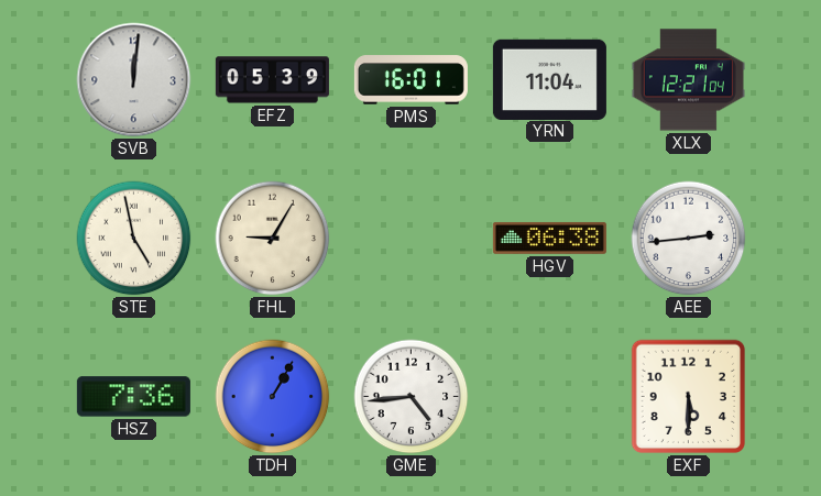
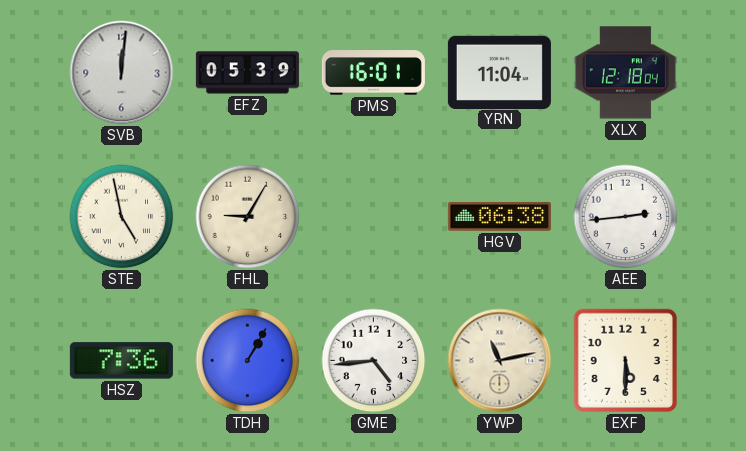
XLX: 12:21 -> 12:18
YWP: none -> 11:13
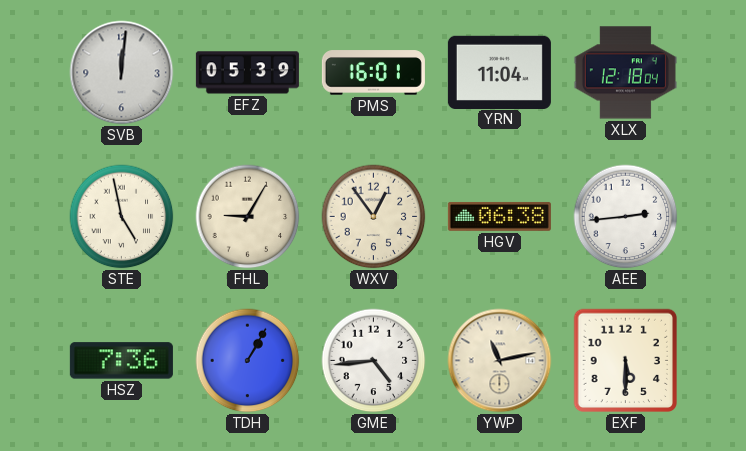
WXV: none -> 12:54
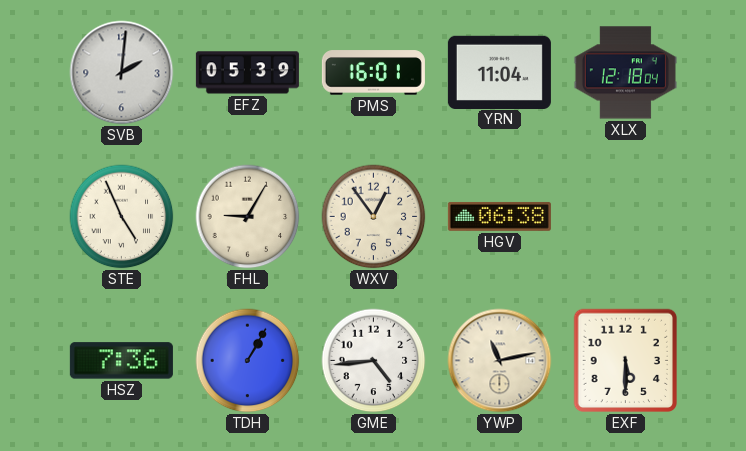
SVB: 12:01 -> 2:01
STE: 4:58 -> 4:56
AEE: 2:44 -> none
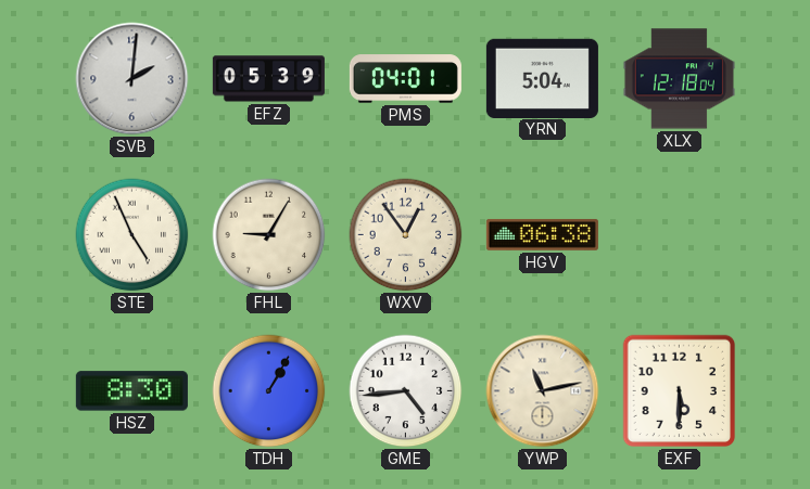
PMS: 16:01 -> 04:01
YRN: 11:04 -> 5:04
HSZ: 7:36 -> 8:30
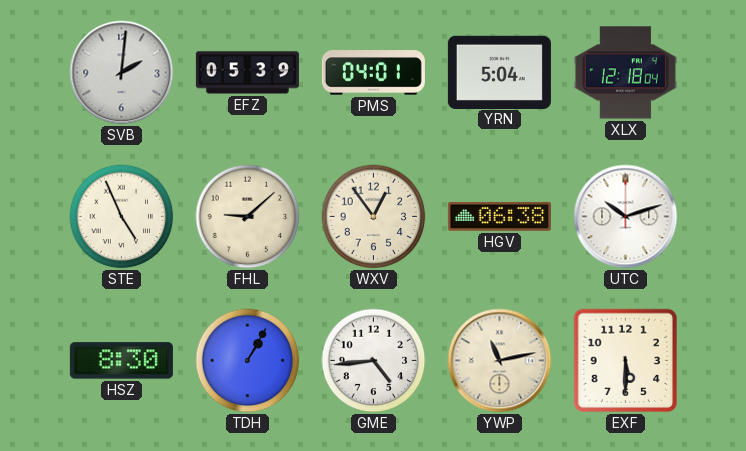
FHL: 9:05 -> 9:08
UTC: none -> 10:12
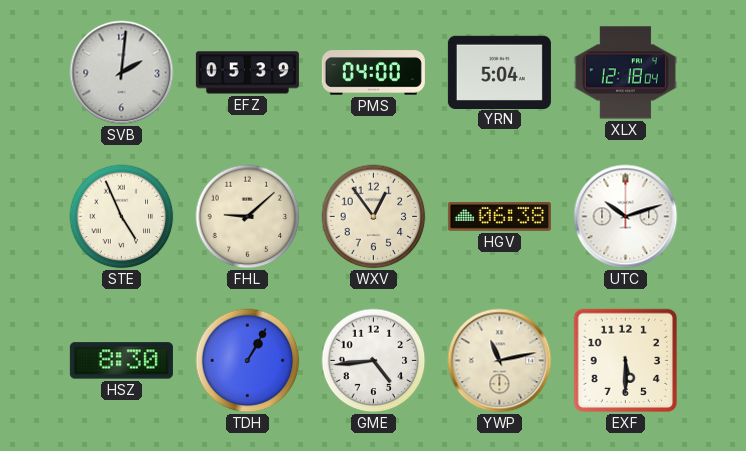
PMS: 04:01 -> 04:00
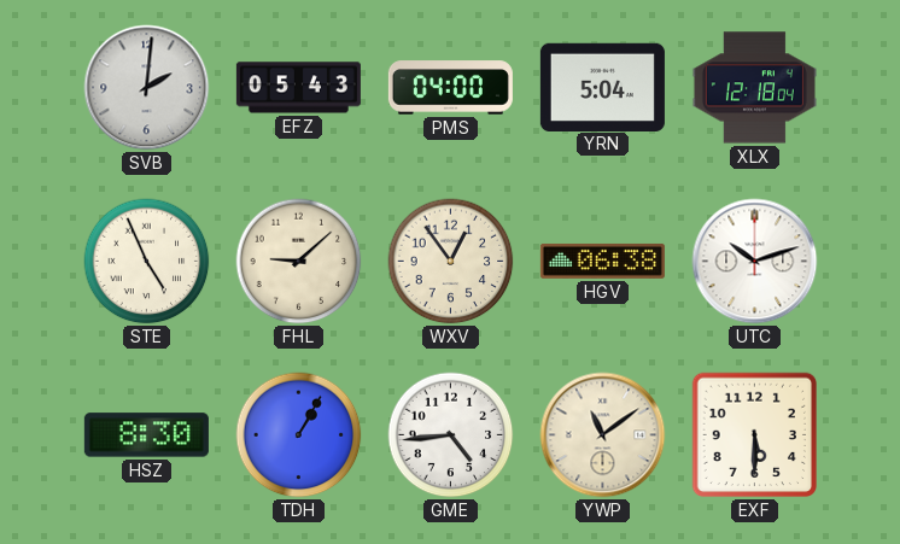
EFZ: 05:39 -> 05:43
YWP: 11:13 -> 11:09
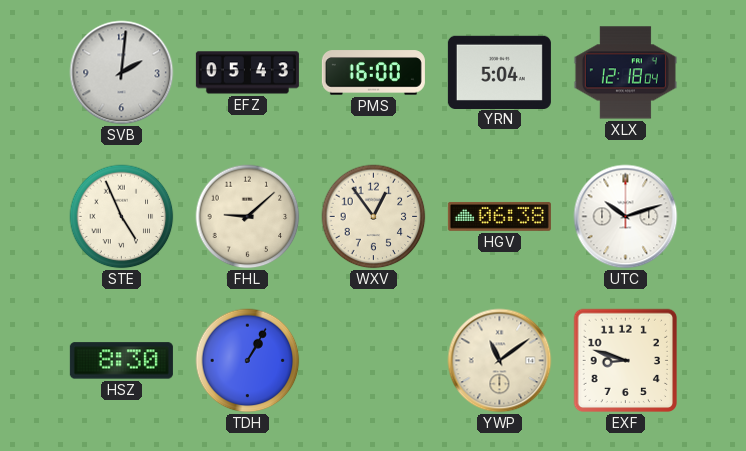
PMS: 04:00 -> 16:00
GME: 4:44 -> none
EXF: 5:30 -> 8:48
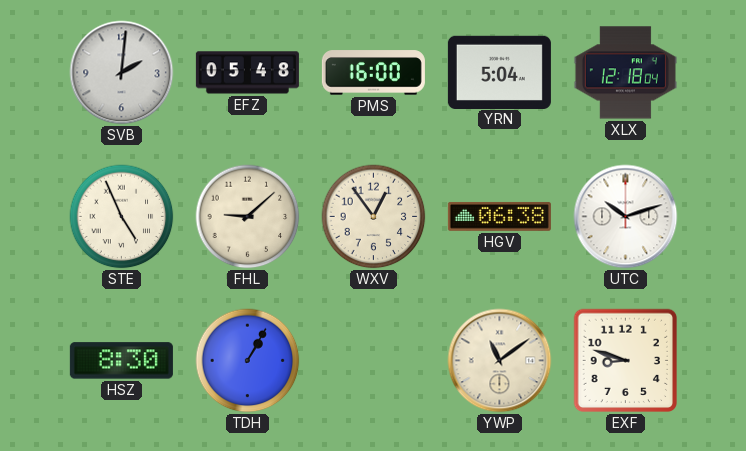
EFZ: 05:43 -> 05:48
